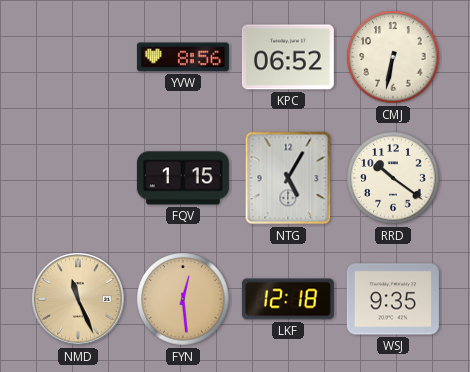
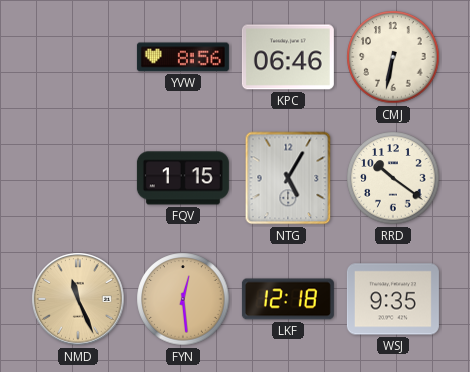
KPC: 06:52 -> 06:46
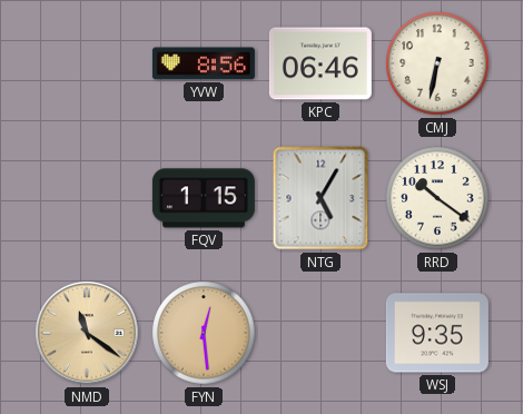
NMD: 11:26 -> 11:21
LKF: 12:18 -> none
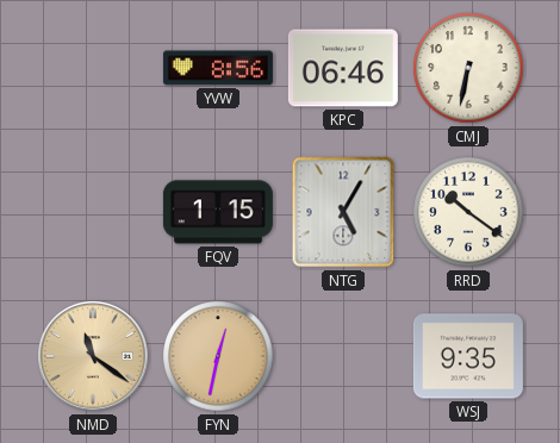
FYN: 12:29 -> 12:32
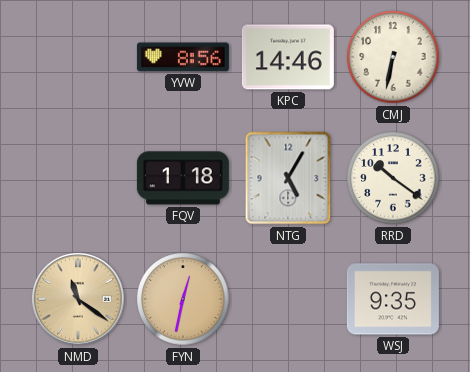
KPC: 06:46 -> 14:46
FQV: 1:15 -> 1:18
